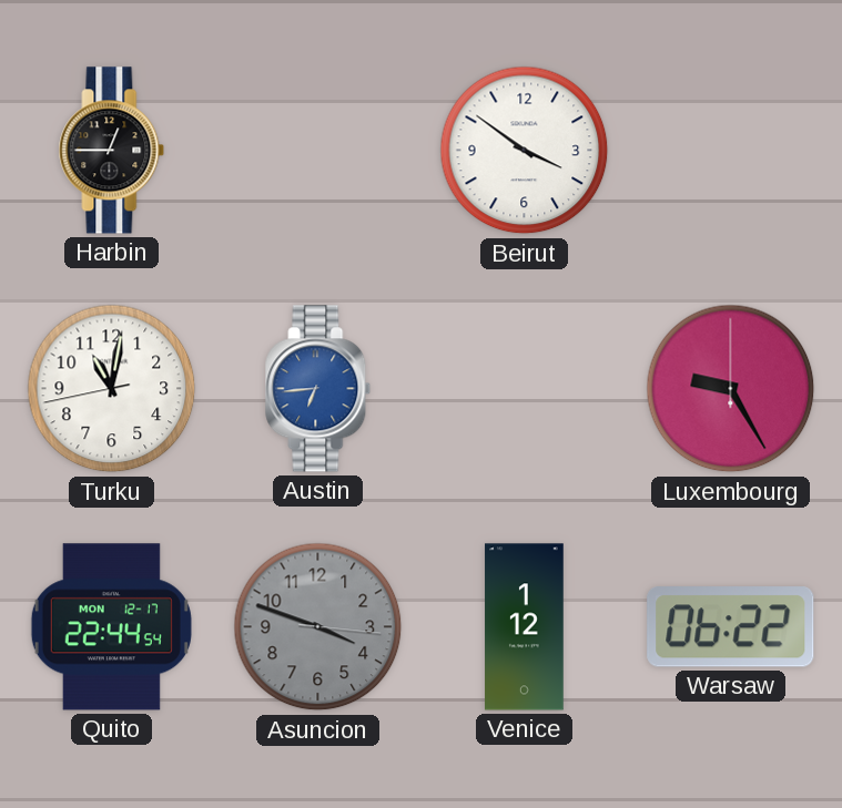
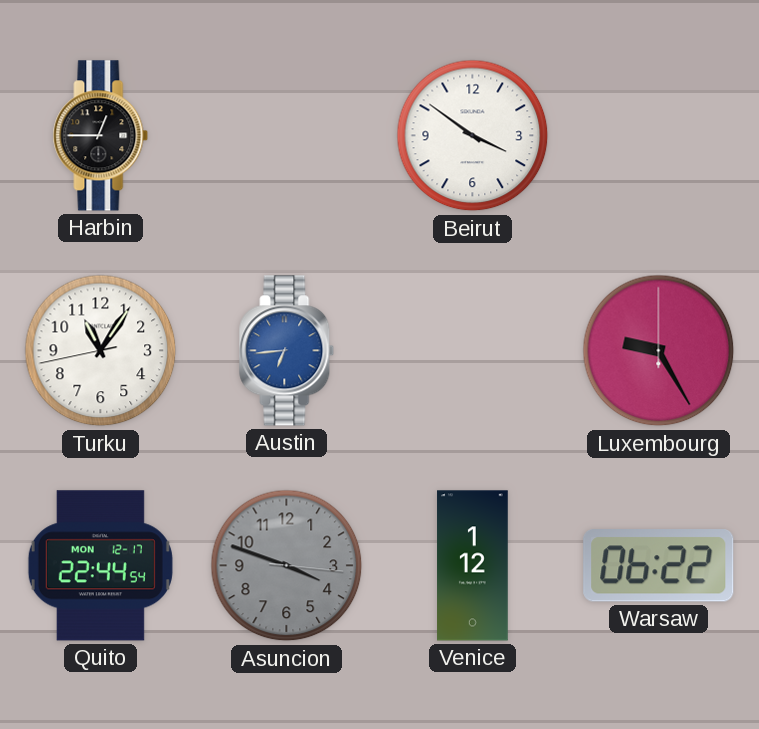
Turku: 11:01 -> 11:05
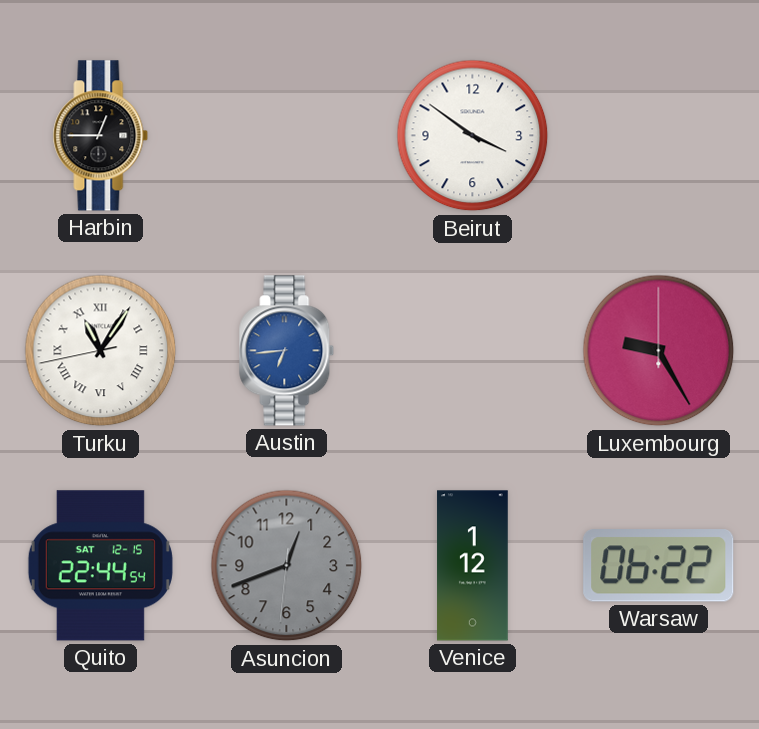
Turku numerals: Arabic -> Roman
Quito date: MON 12-17 -> SAT 12-15
Asuncion: 3:48 -> 12:41
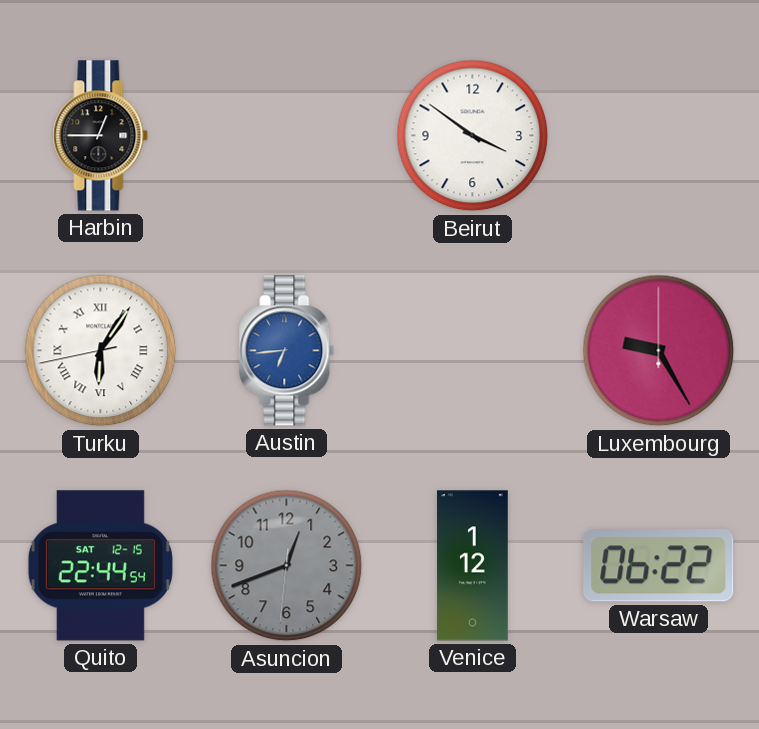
Turku: 11:05 -> 6:05
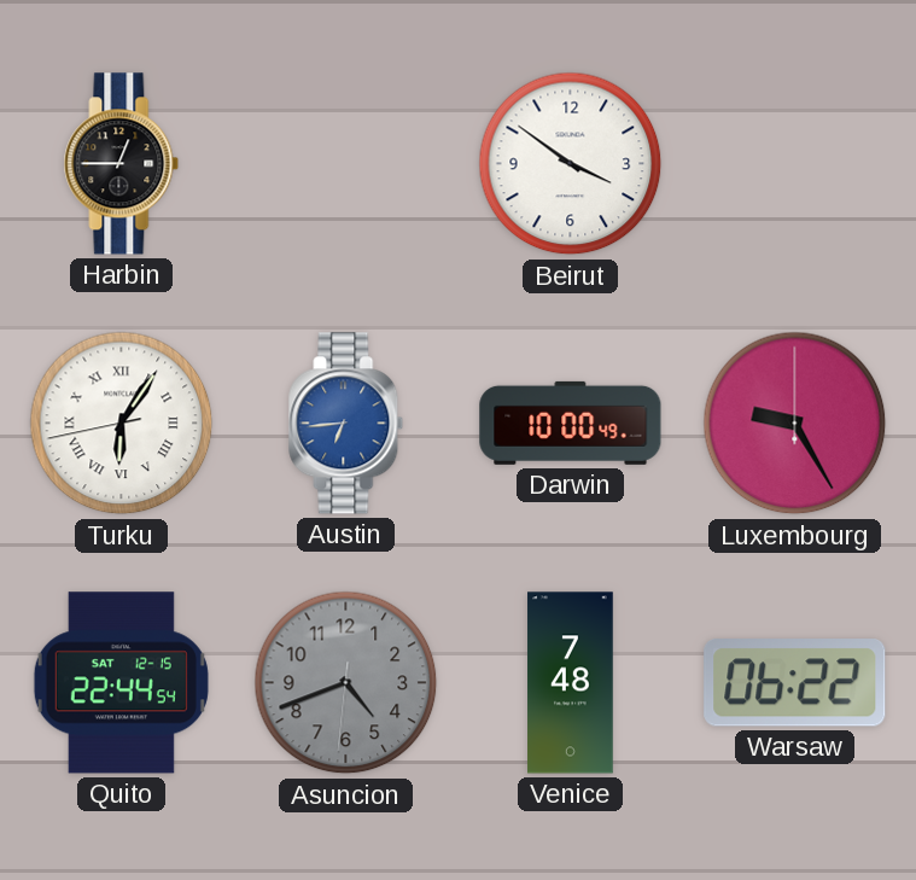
Darwin: none -> 10:00
Asuncion: 12:41 -> 4:41
Venice: 1:12 -> 7:48
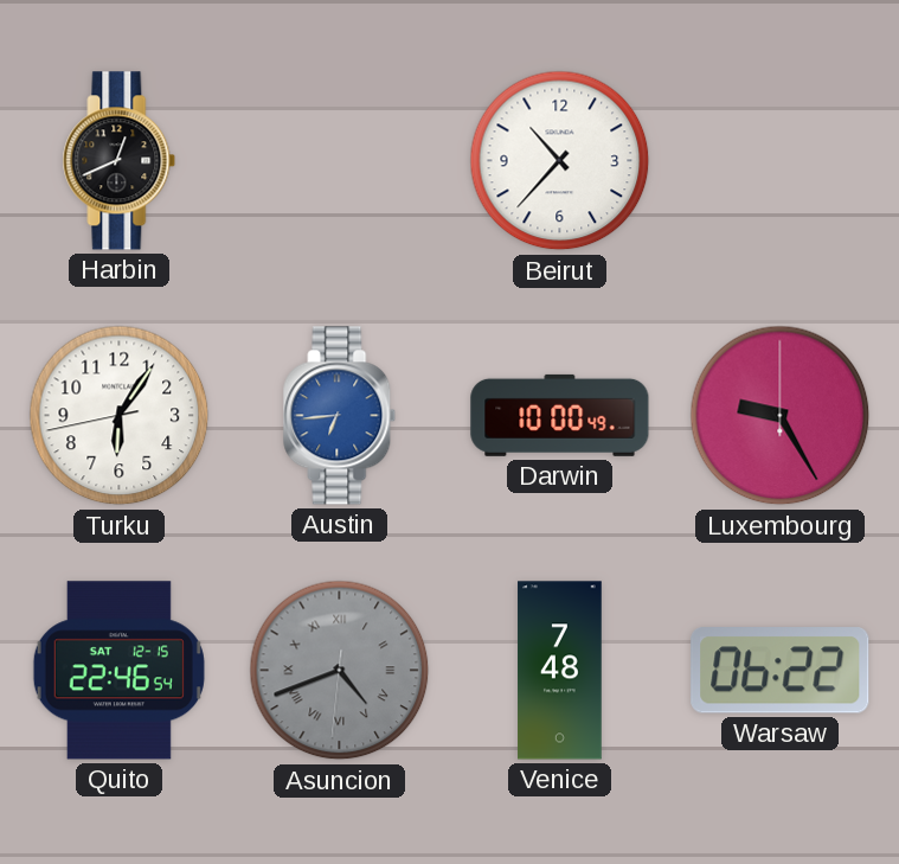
Harbin: 12:45 -> 12:41
Beirut: 3:51 -> 10:37
Turku numerals: Roman -> Arabic
Quito: 22:44 -> 22:46
Asuncion numerals: Arabic -> Roman
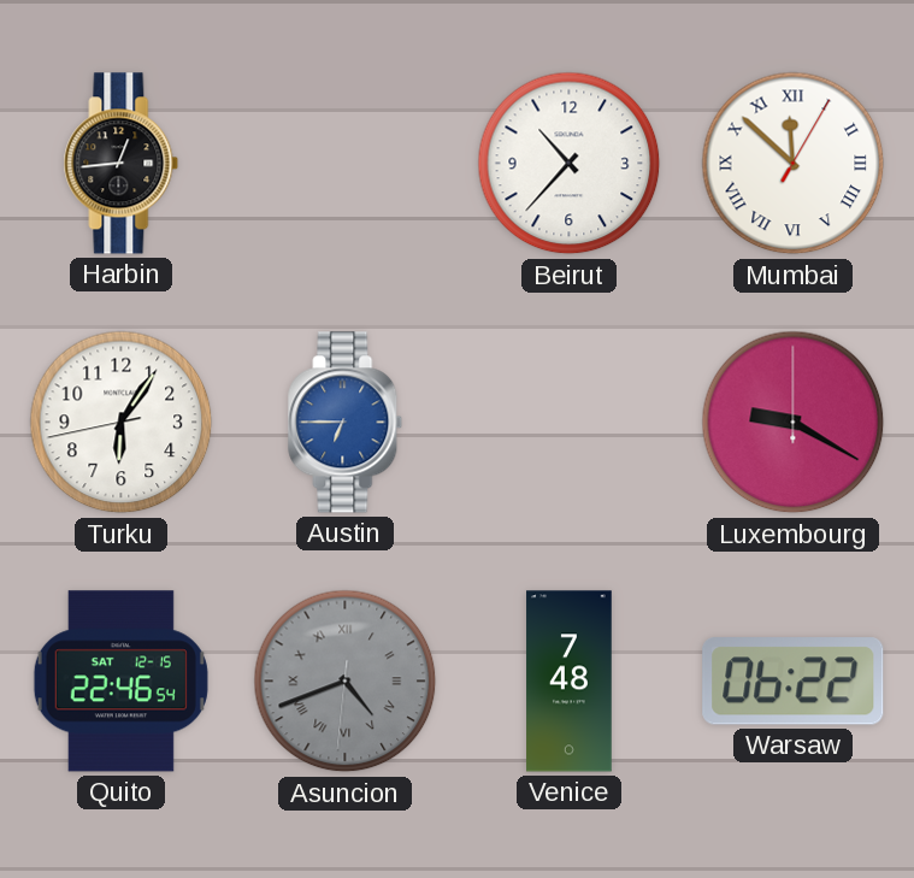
Harbin: 12:41 -> 12:44
Mumbai: none -> 11:52
Austin: 6:44 -> 6:45
Darwin: 10:00 -> none
Luxembourg: 9:25 -> 9:20
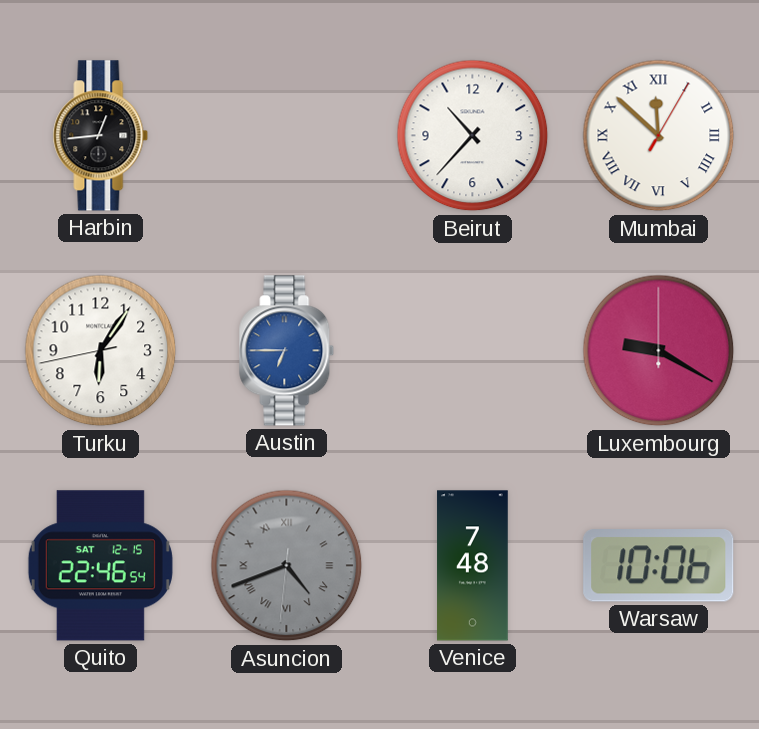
Warsaw: 06:22 -> 10:06
